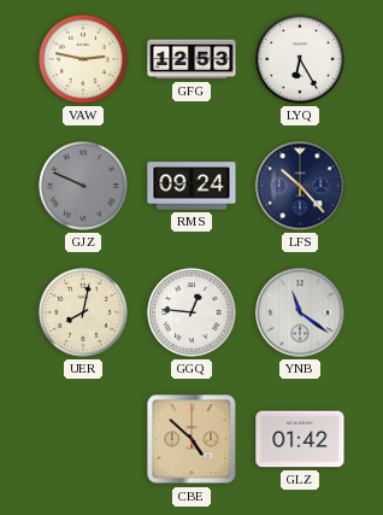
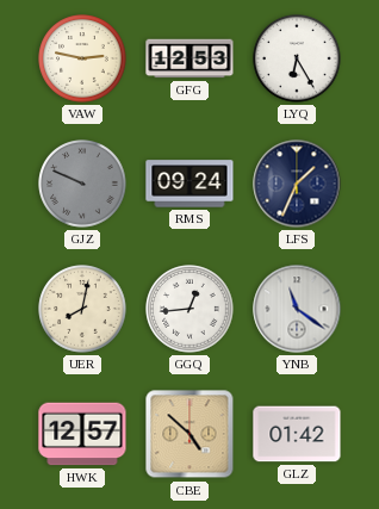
LFS: 10:23 -> 1:34
GGQ: 12:46 -> 12:44
HWK: none -> 12:57
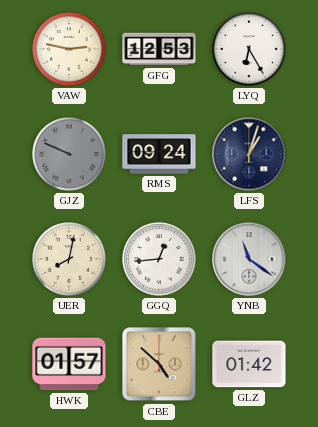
LFS: 1:34 -> 1:03
HWK: 12:57 -> 01:57
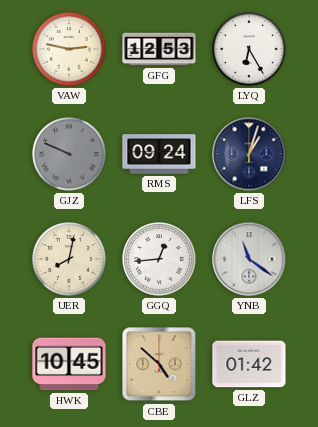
HWK: 01:57 -> 10:45
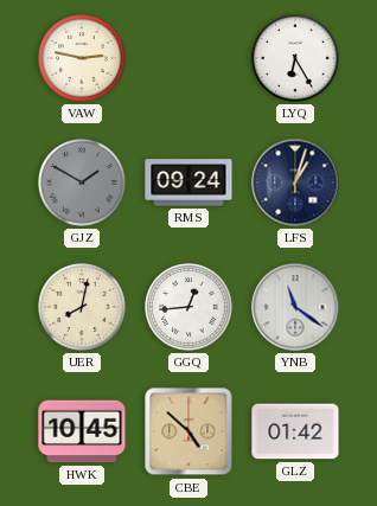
GFG: 12:53 -> none
GJZ: 9:49 -> 1:50
